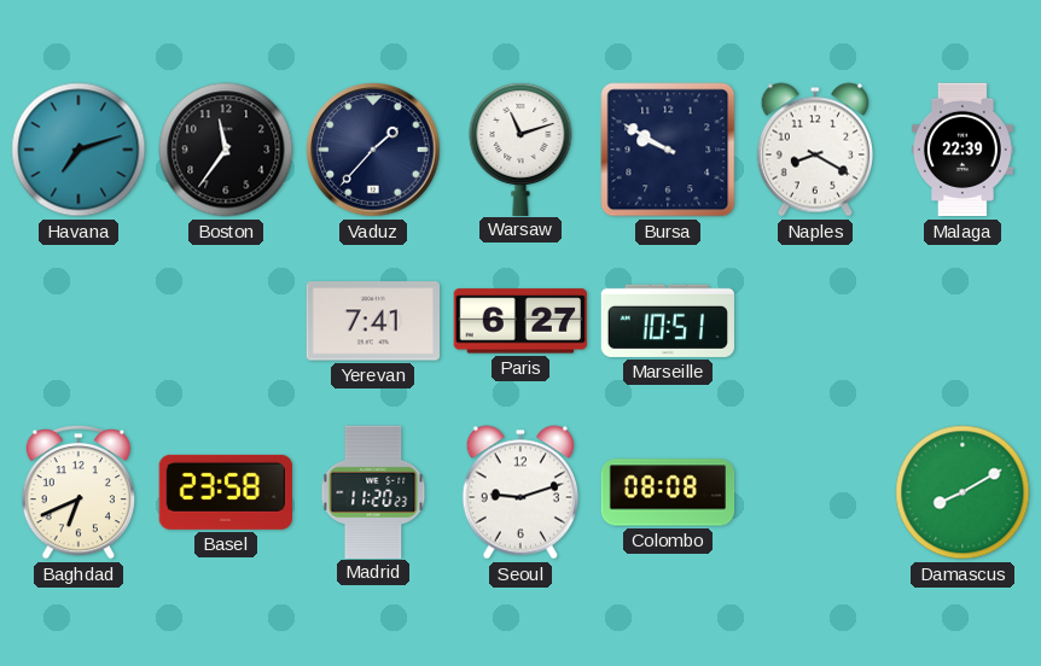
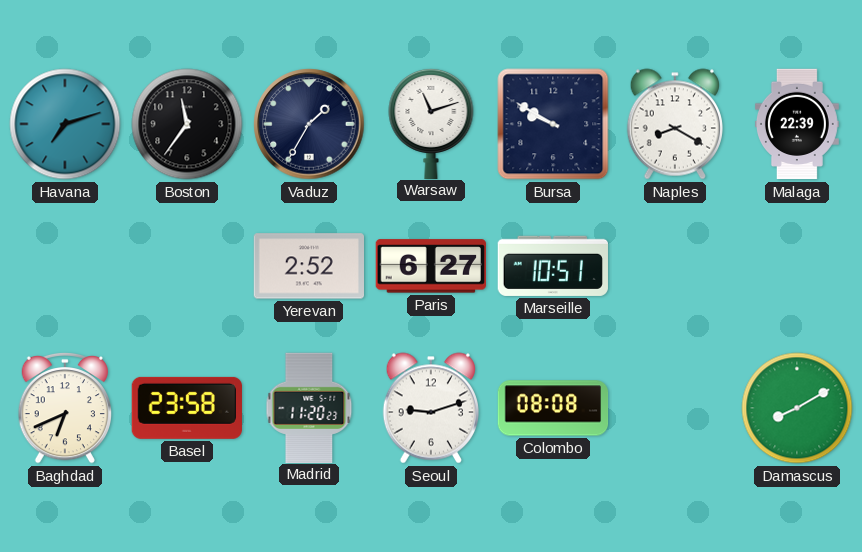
Vaduz: 1:37 -> 1:35
Yerevan: 7:41 -> 2:52
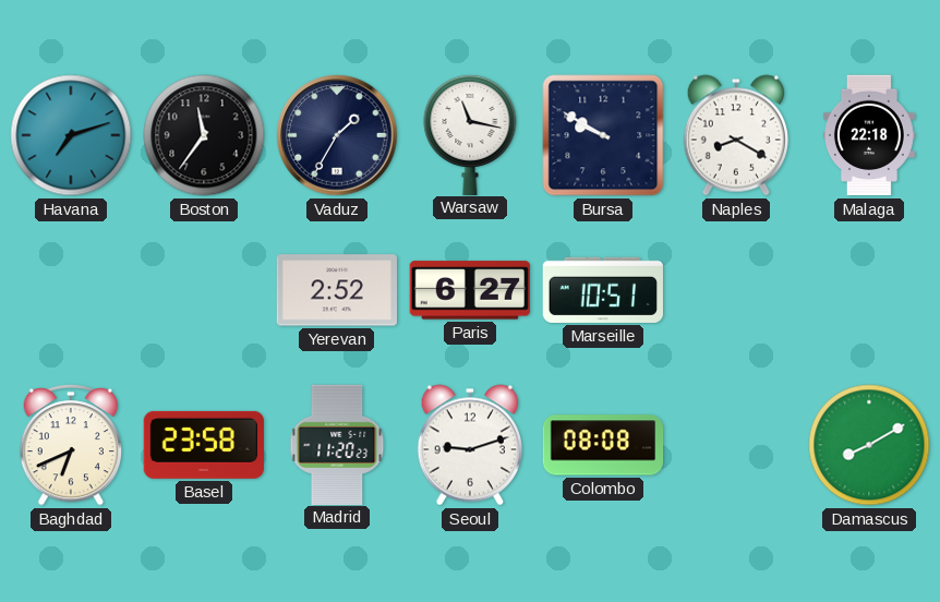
Warsaw: 11:12 -> 11:17
Malaga: 22:39 -> 22:18
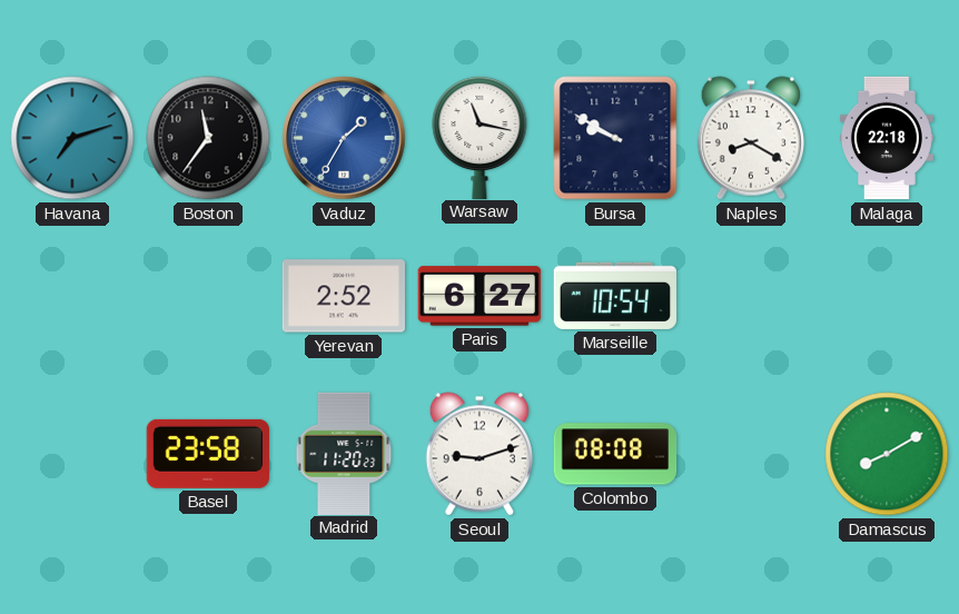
Vaduz dial: navy -> blue
Marseille: 10:51 -> 10:54
Baghdad: 6:41 -> none
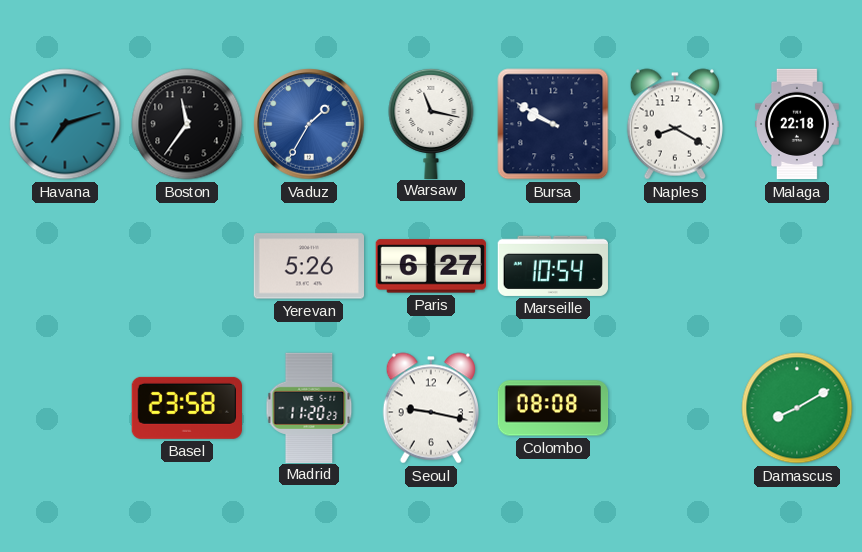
Yerevan: 2:52 -> 5:26
Seoul: 9:12 -> 9:17
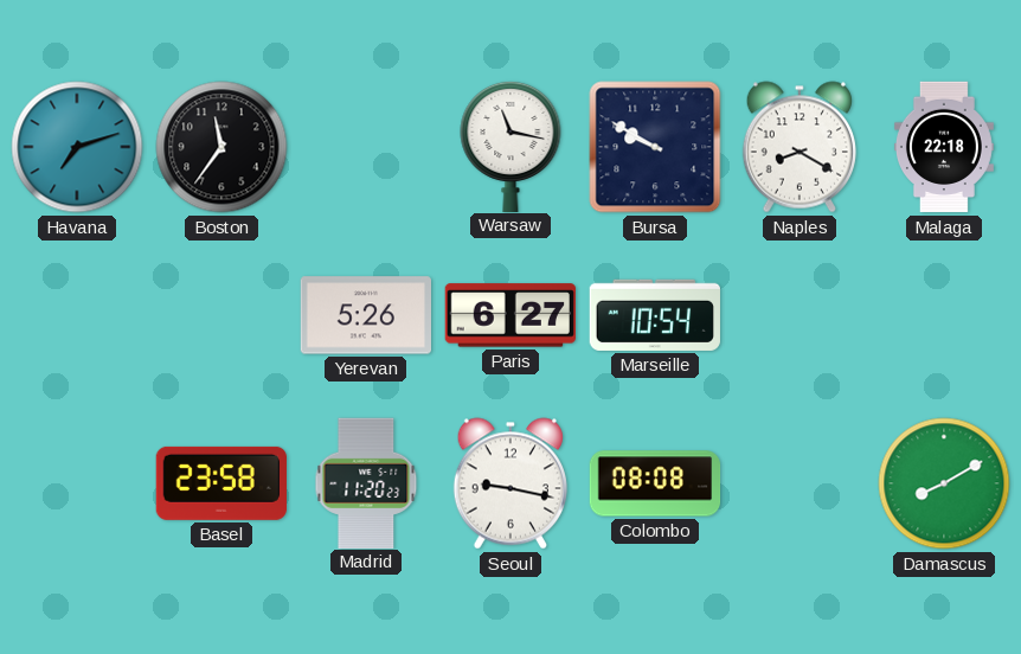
Vaduz: 1:35 -> none
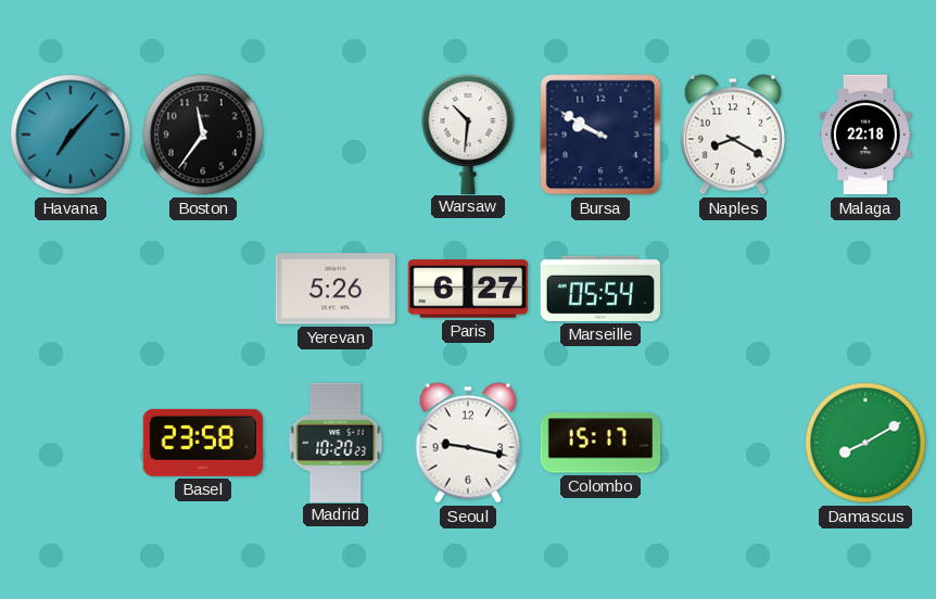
Havana: 7:12 -> 7:07
Warsaw: 11:17 -> 10:31
Marseille: 10:54 -> 05:54
Madrid: 11:20 -> 10:20
Colombo: 08:08 -> 15:17
